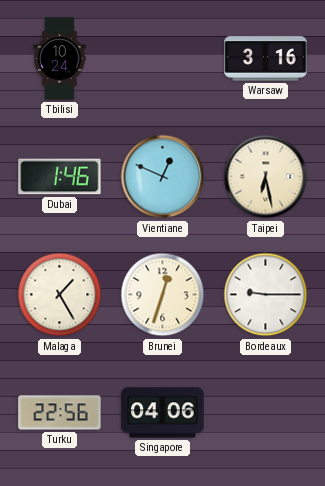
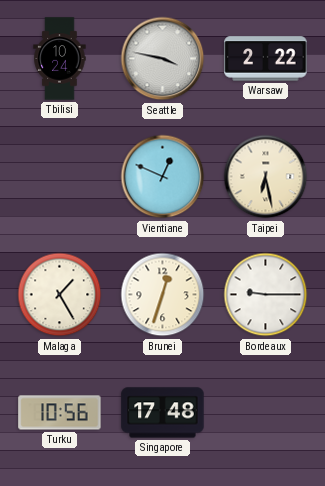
Seattle: none -> 3:47
Warsaw: 3:16 -> 2:22
Dubai: 1:46 -> none
Turku: 22:56 -> 10:56
Singapore: 04:06 -> 17:48
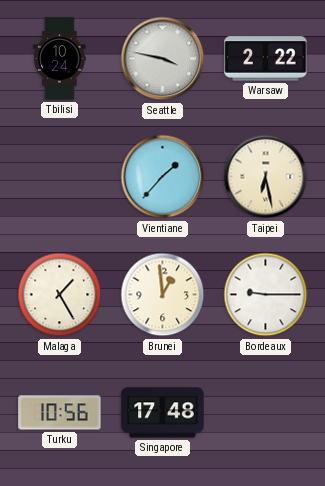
Vientiane: 12:49 -> 1:37
Brunei: 12:33 -> 12:59
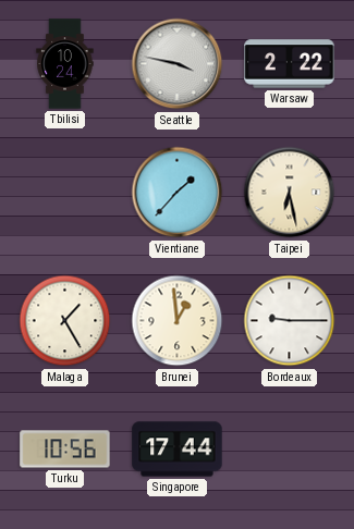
Singapore: 17:48 -> 17:44
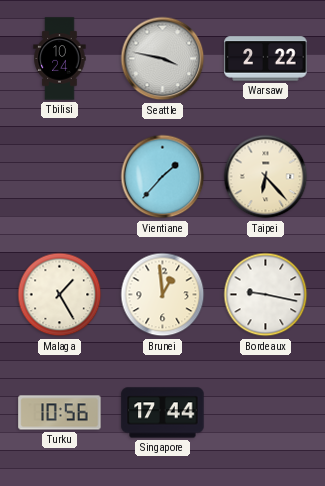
Taipei: 6:28 -> 6:23
Bordeaux: 9:15 -> 9:17
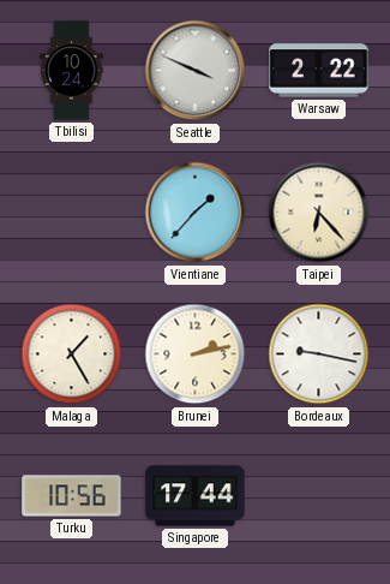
Seattle: 3:47 -> 3:49
Brunei: 12:59 -> 2:13
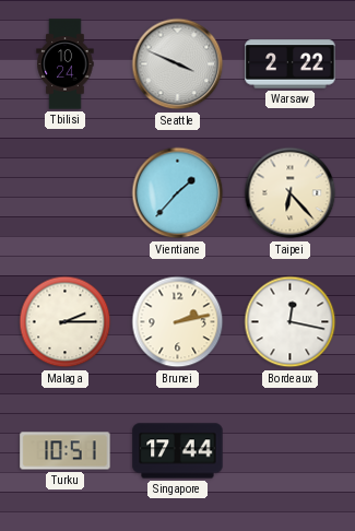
Malaga: 1:25 -> 2:15
Bordeaux: 9:17 -> 12:17
Turku: 10:56 -> 10:51
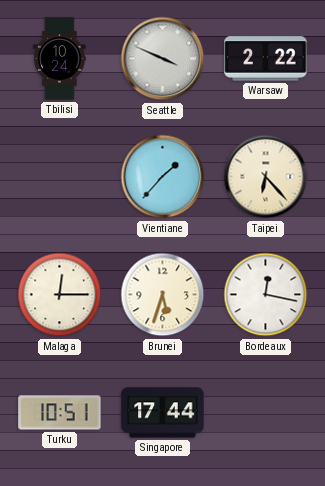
Malaga: 2:15 -> 12:15
Brunei: 2:13 -> 5:33
